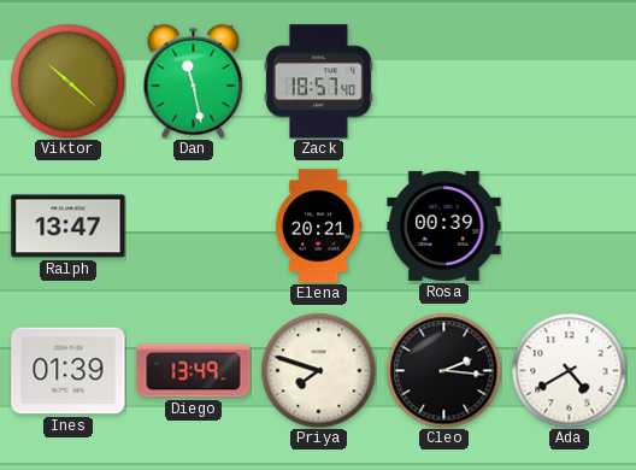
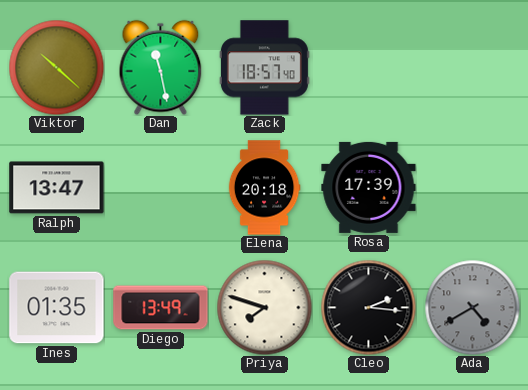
Elena: 20:21 -> 20:18
Rosa: 00:39 -> 17:39
Ines: 01:39 -> 01:35
Ada dial: white -> grey
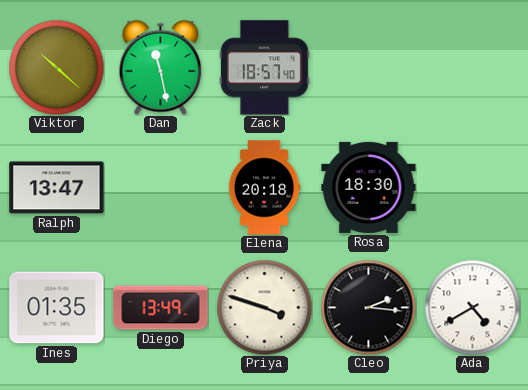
Rosa: 17:39 -> 18:30
Priya: 7:48 -> 3:48
Ada dial: grey -> white
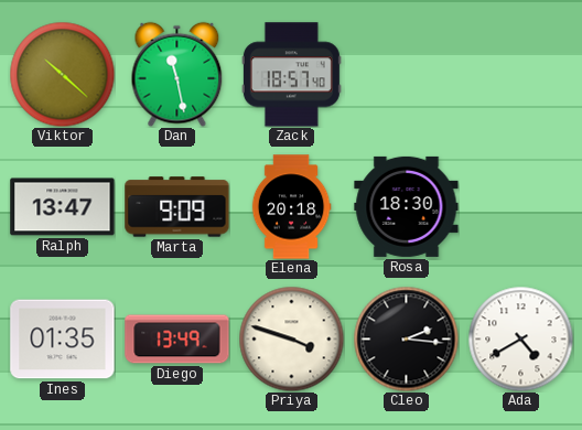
Marta: none -> 9:09
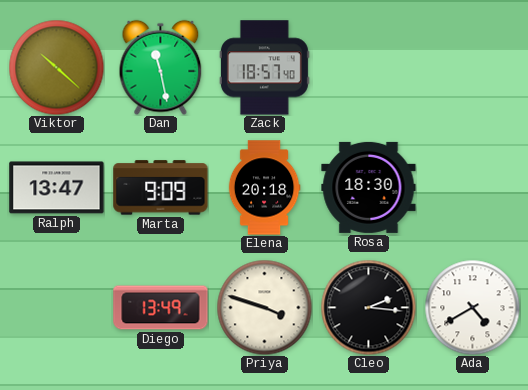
Ines: 01:35 -> none
